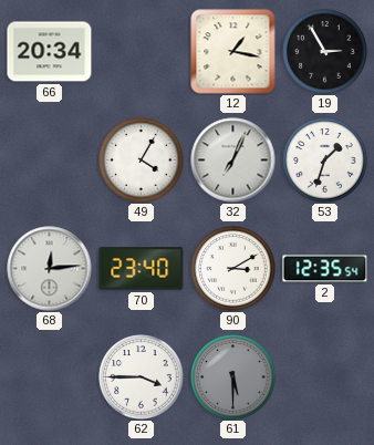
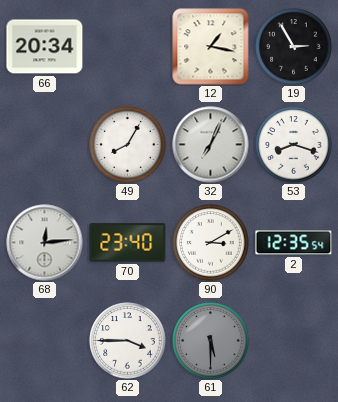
49: 4:05 -> 8:05
53: 1:33 -> 8:18
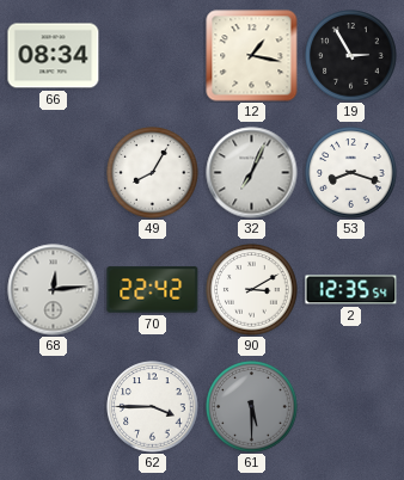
66: 20:34 -> 08:34
70: 23:40 -> 22:42
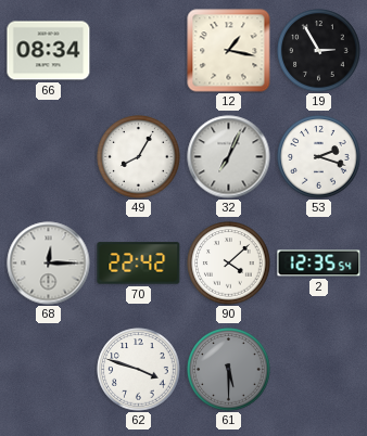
53: 8:18 -> 2:18
68: 12:14 -> 12:15
90: 3:10 -> 4:08
62: 3:45 -> 3:48
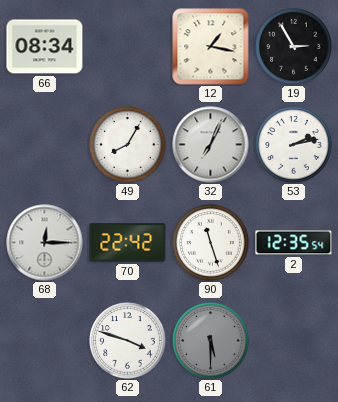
53: 2:18 -> 2:13
90: 4:08 -> 11:27
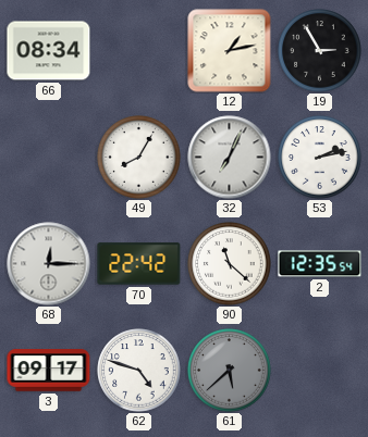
12: 1:17 -> 1:13
90: 11:27 -> 11:22
3: none -> 09:17
62: 3:48 -> 4:48
61: 5:30 -> 5:38
